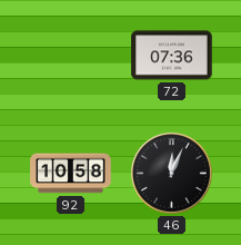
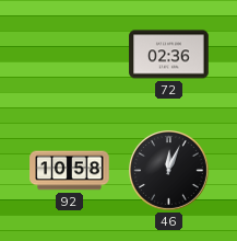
72: 07:36 -> 02:36
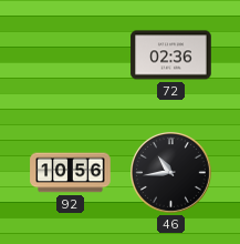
92: 10:58 -> 10:56
46: 12:04 -> 10:44
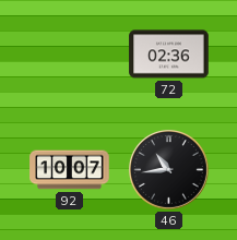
92: 10:56 -> 10:07
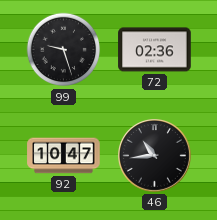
99: none -> 9:27
92: 10:07 -> 10:47
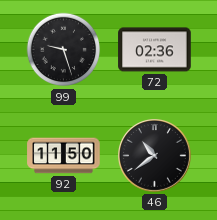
92: 10:47 -> 11:50
46: 10:44 -> 10:39
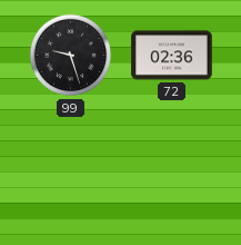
92: 11:50 -> none
46: 10:39 -> none
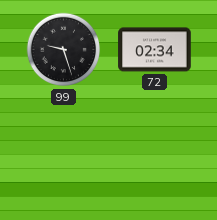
72: 02:36 -> 02:34
